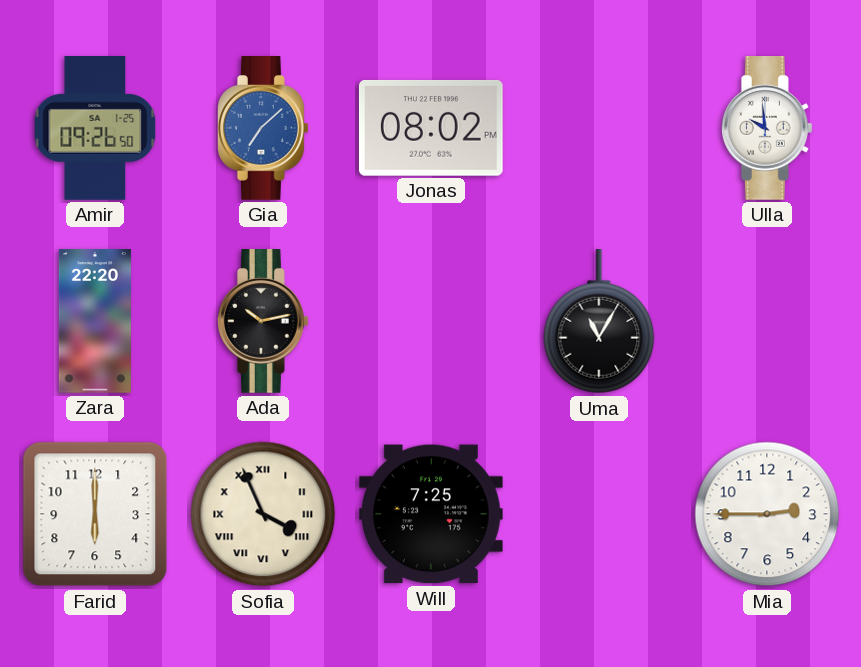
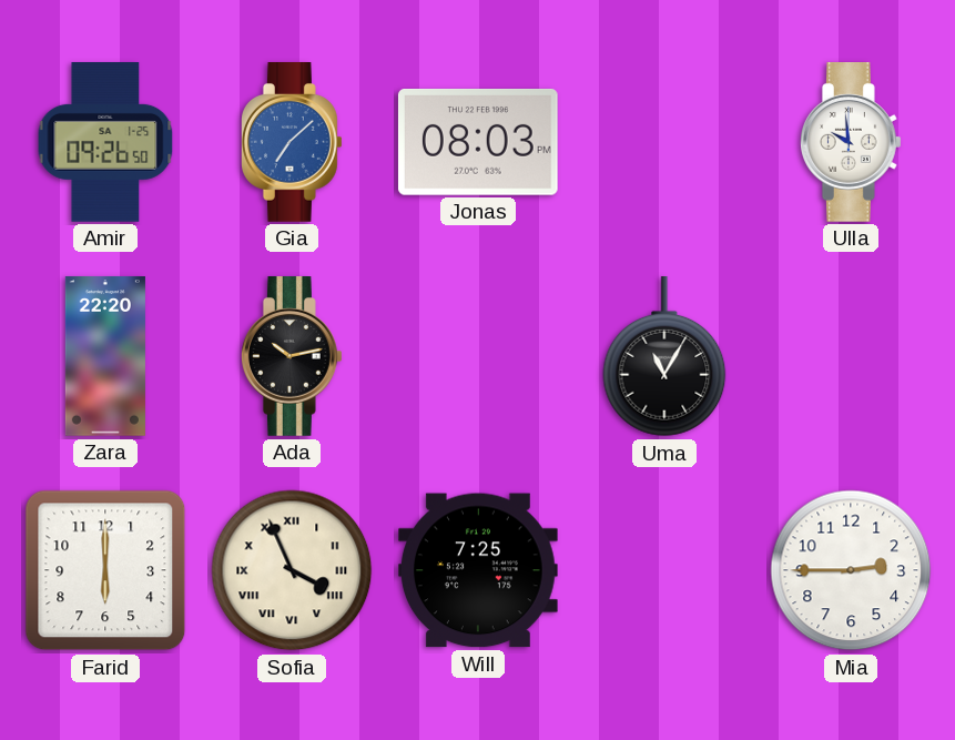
Jonas: 08:02 -> 08:03
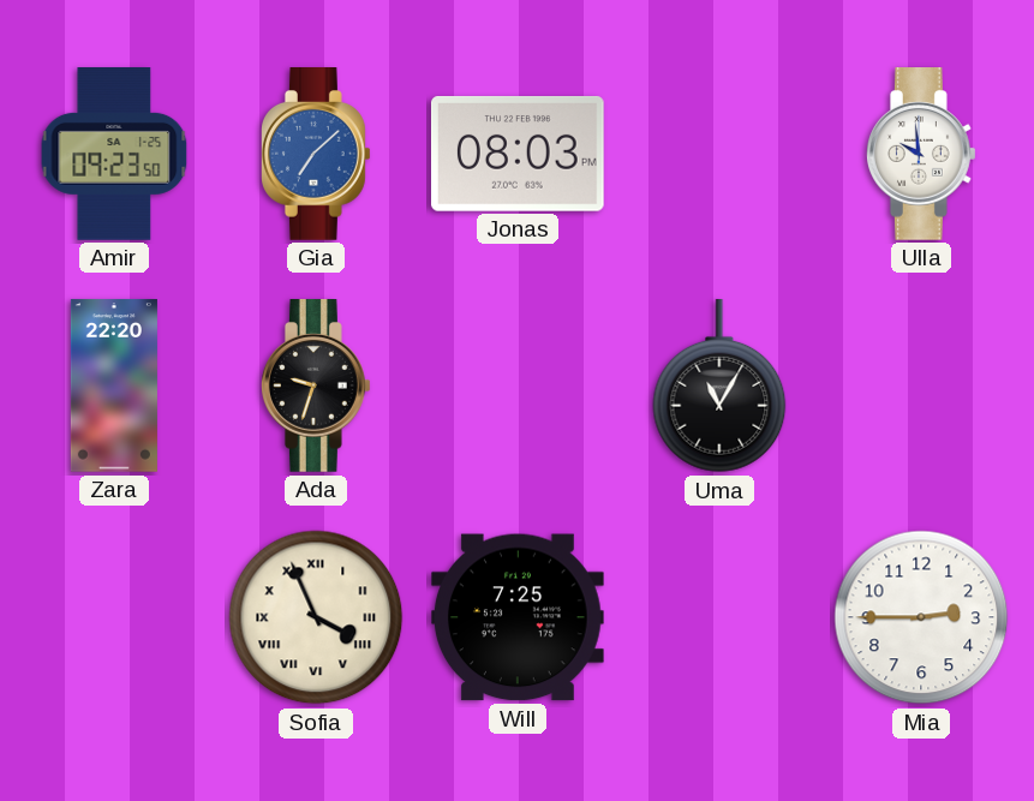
Amir: 09:26 -> 09:23
Ada: 10:13 -> 9:33
Farid: 6:00 -> none
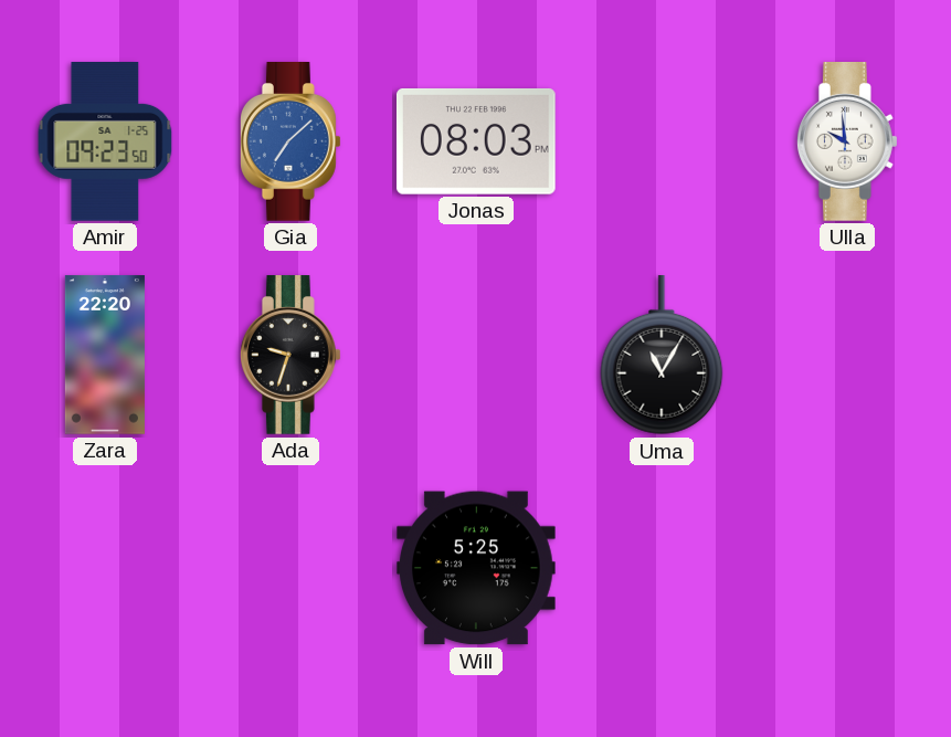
Sofia: 3:56 -> none
Will: 7:25 -> 5:25
Mia: 2:45 -> none
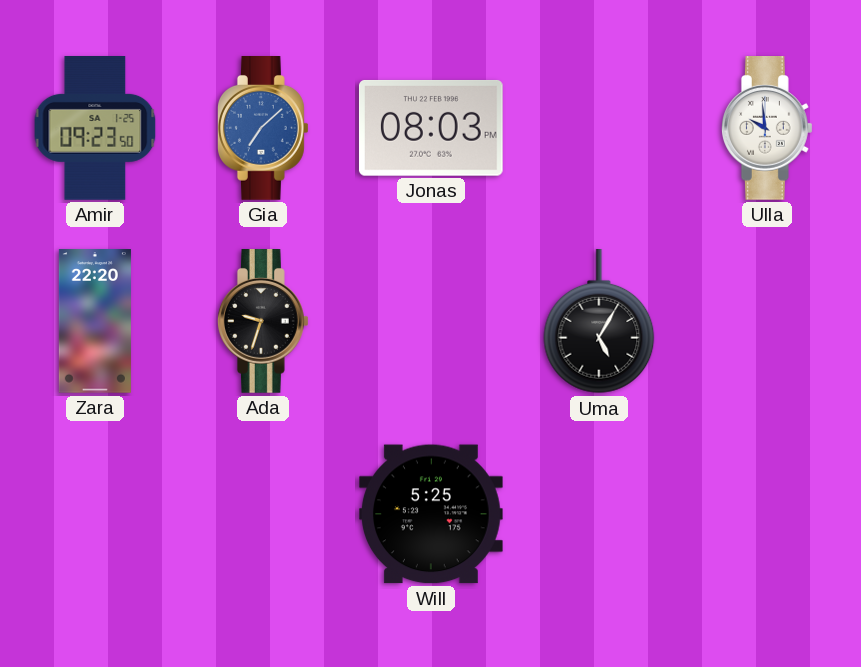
Uma: 11:05 -> 5:05
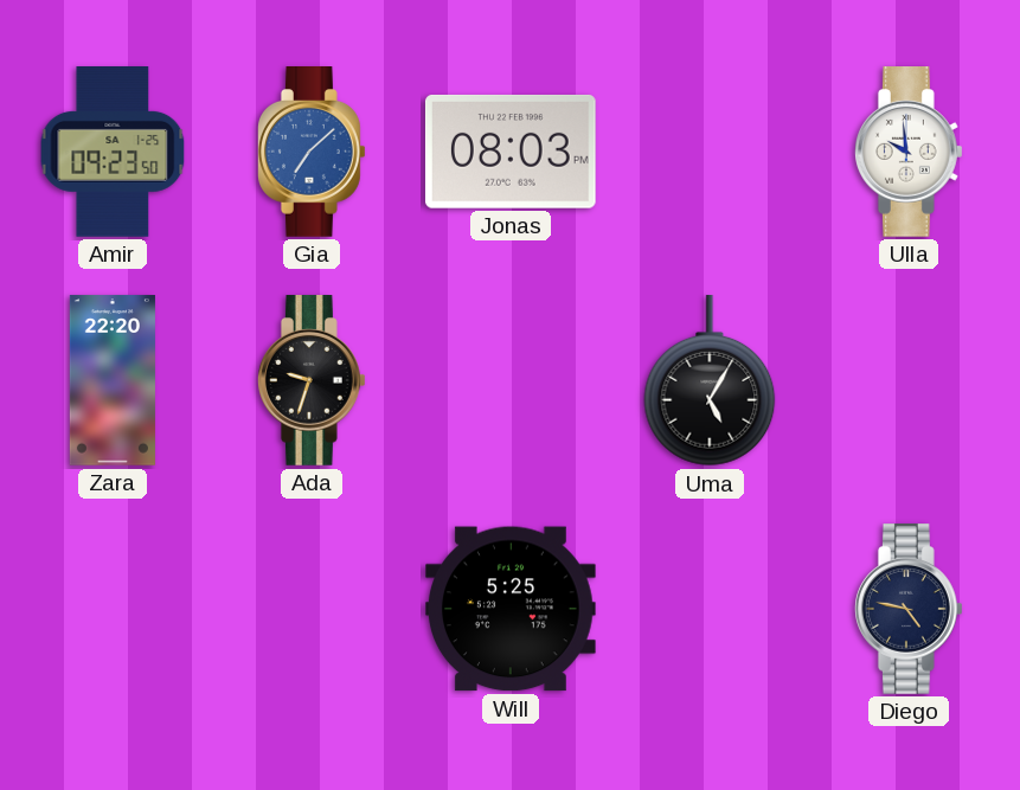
Diego: none -> 4:47
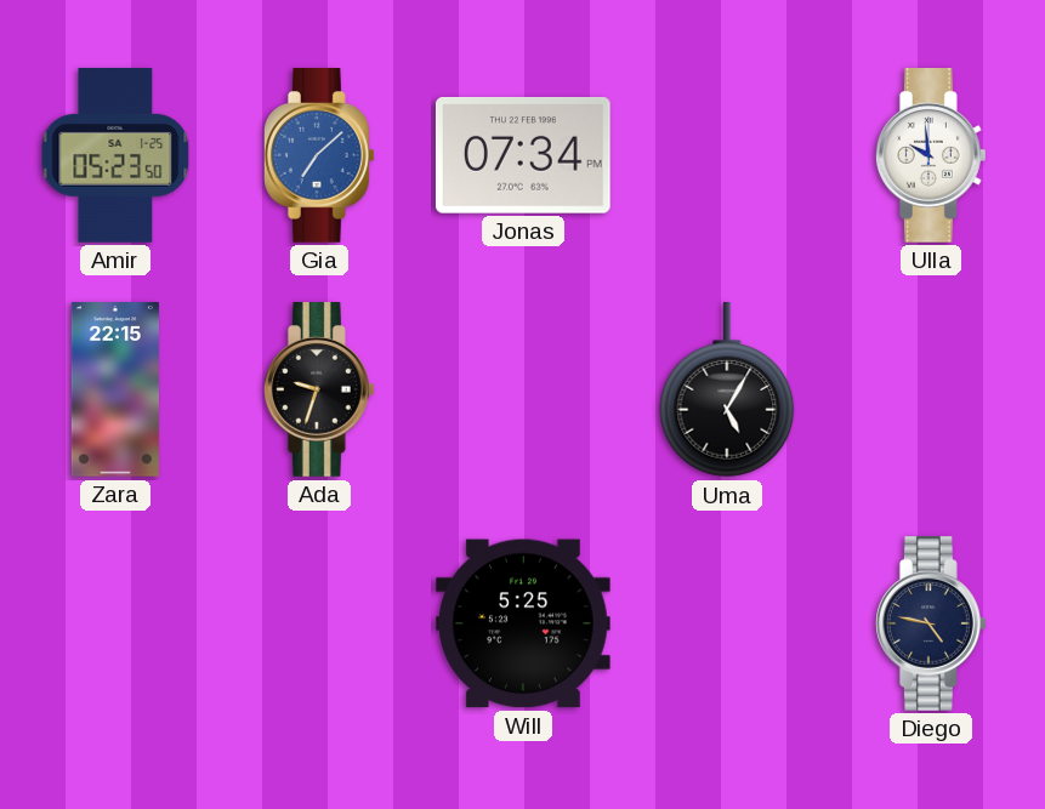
Amir: 09:23 -> 05:23
Jonas: 08:03 -> 07:34
Zara: 22:20 -> 22:15
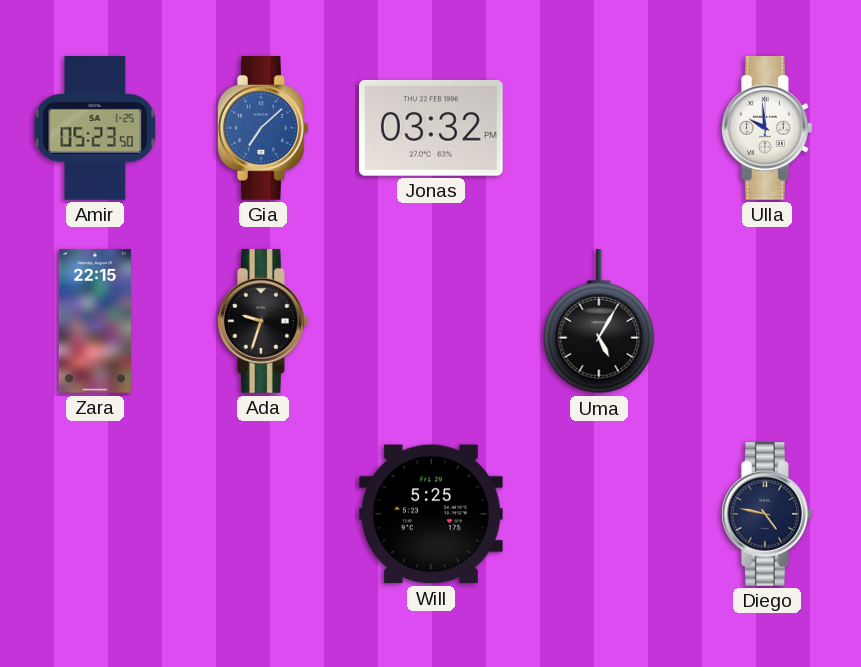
Jonas: 07:34 -> 03:32
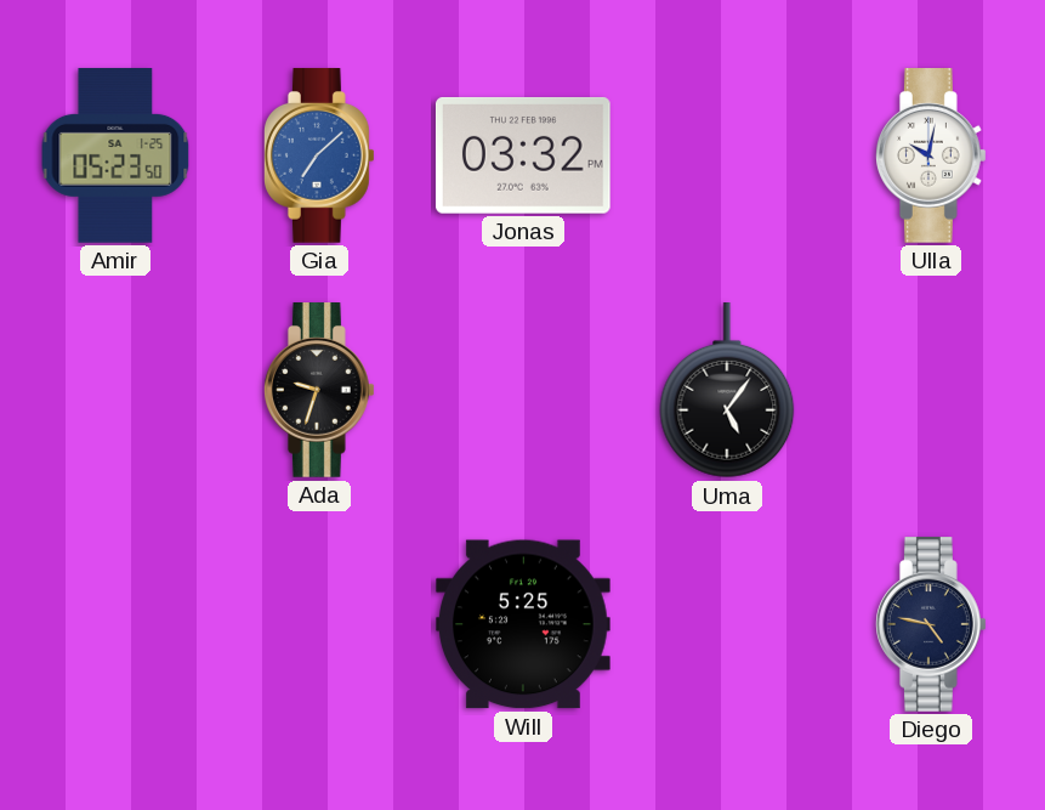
Ulla: 9:59 -> 10:02
Zara: 22:15 -> none
Uma: 5:05 -> 5:06
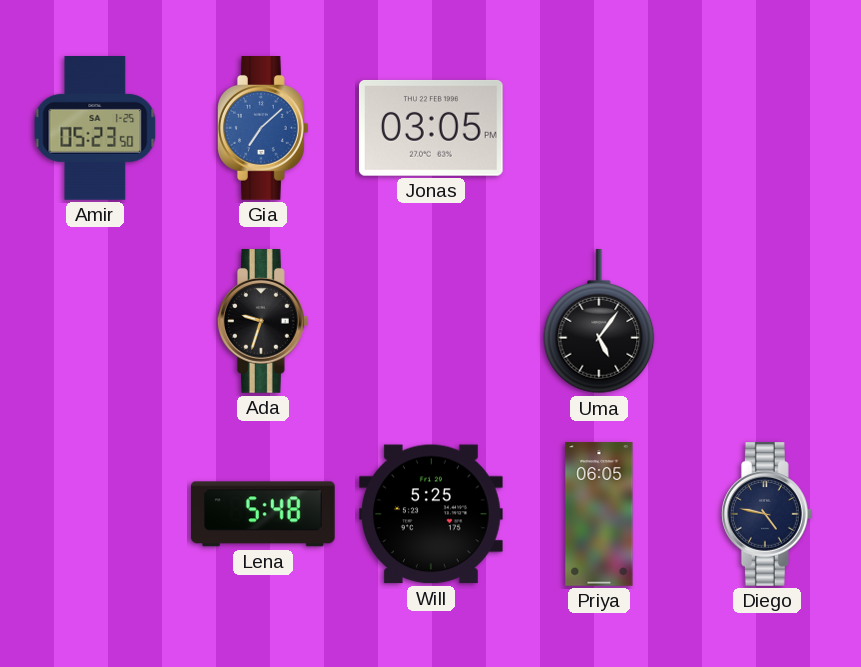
Jonas: 03:32 -> 03:05
Ulla: 10:02 -> none
Lena: none -> 5:48
Priya: none -> 06:05
